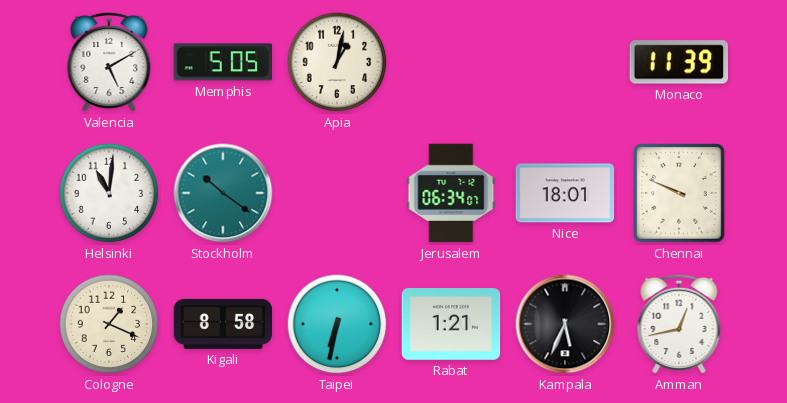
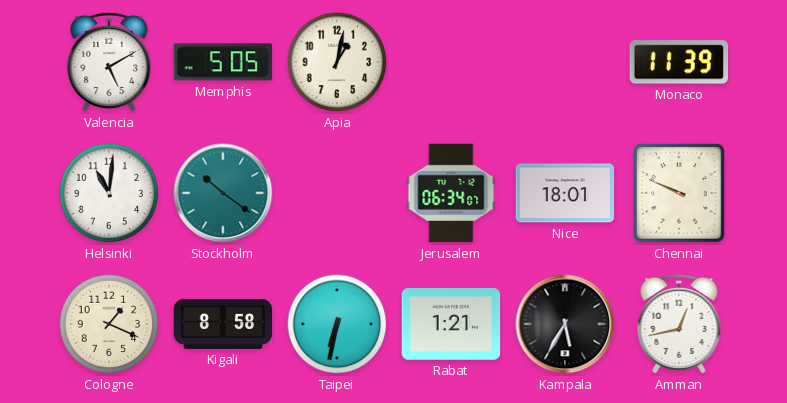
Kampala: 5:34 -> 5:35
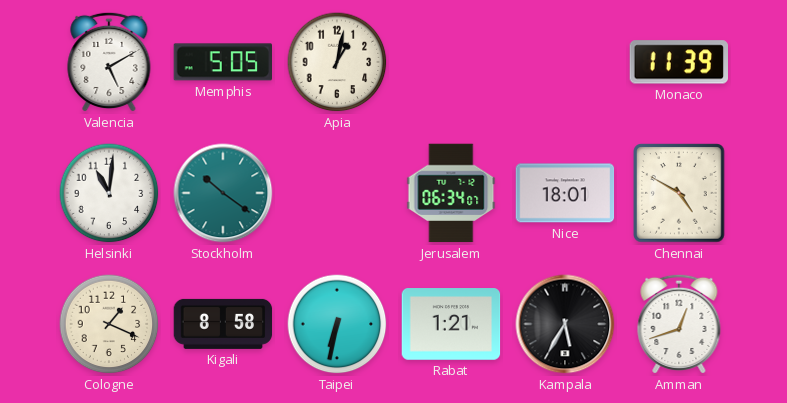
Chennai: 9:49 -> 4:50
Amman: 12:43 -> 12:42
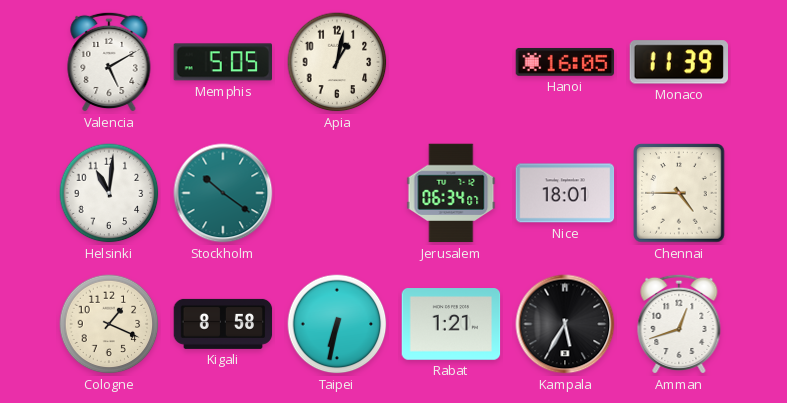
Hanoi: none -> 16:05
Chennai: 4:50 -> 4:45
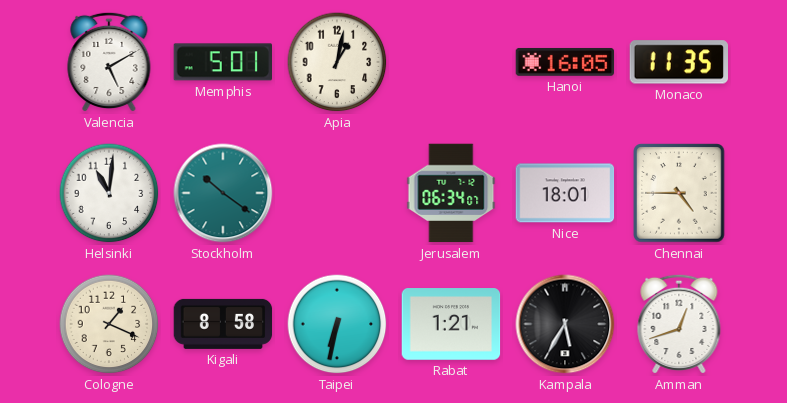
Memphis: 5:05 -> 5:01
Monaco: 11:39 -> 11:35
